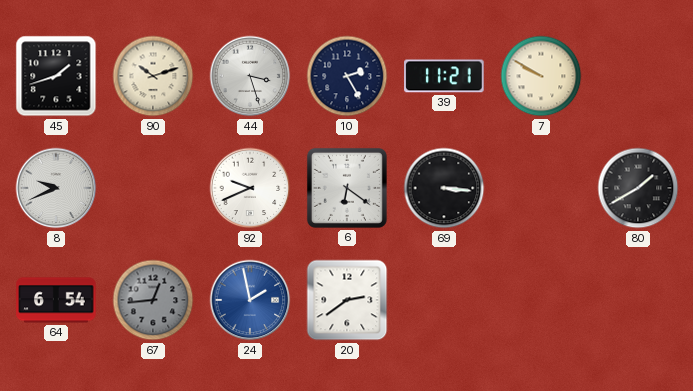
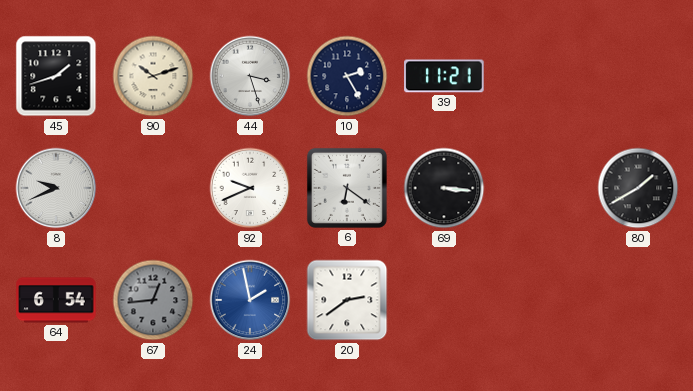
7: 9:50 -> none
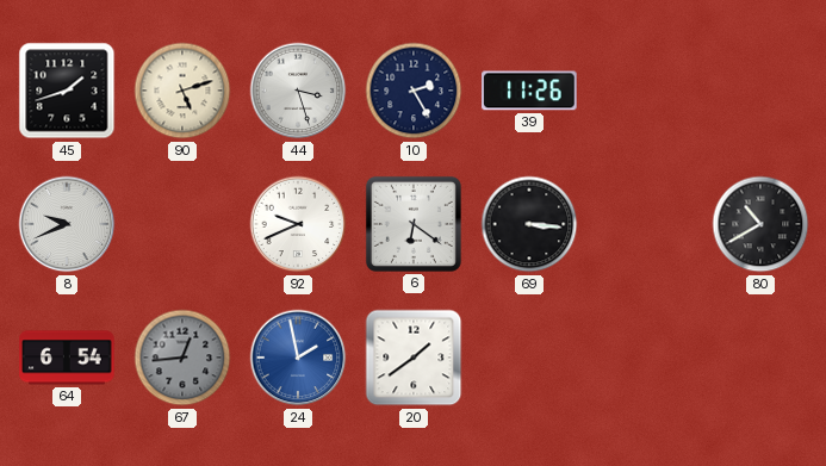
90: 10:12 -> 5:12
39: 11:21 -> 11:26
80: 1:40 -> 10:40
20: 2:39 -> 1:39
